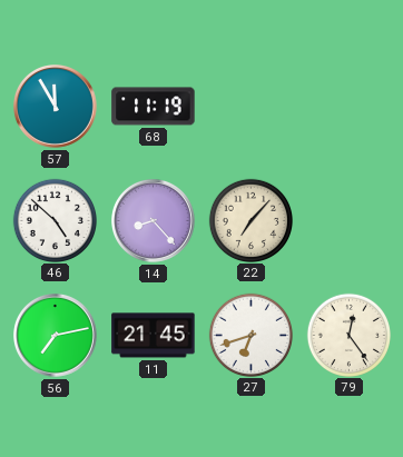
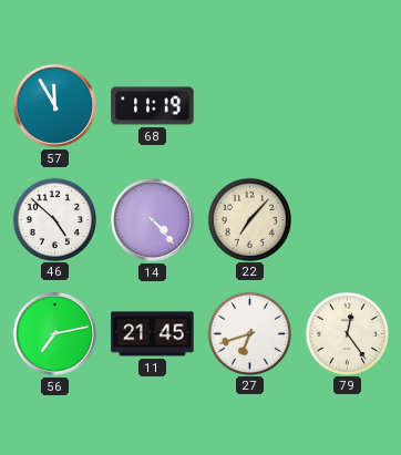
14: 8:23 -> 4:23
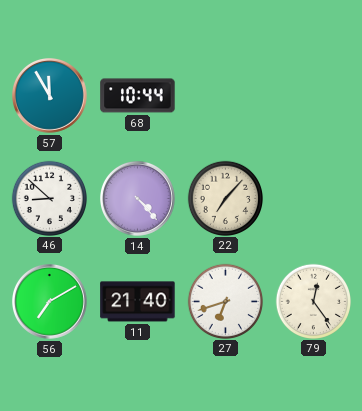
68: 11:19 -> 10:44
46: 4:52 -> 8:52
56: 7:13 -> 7:10
11: 21:45 -> 21:40
